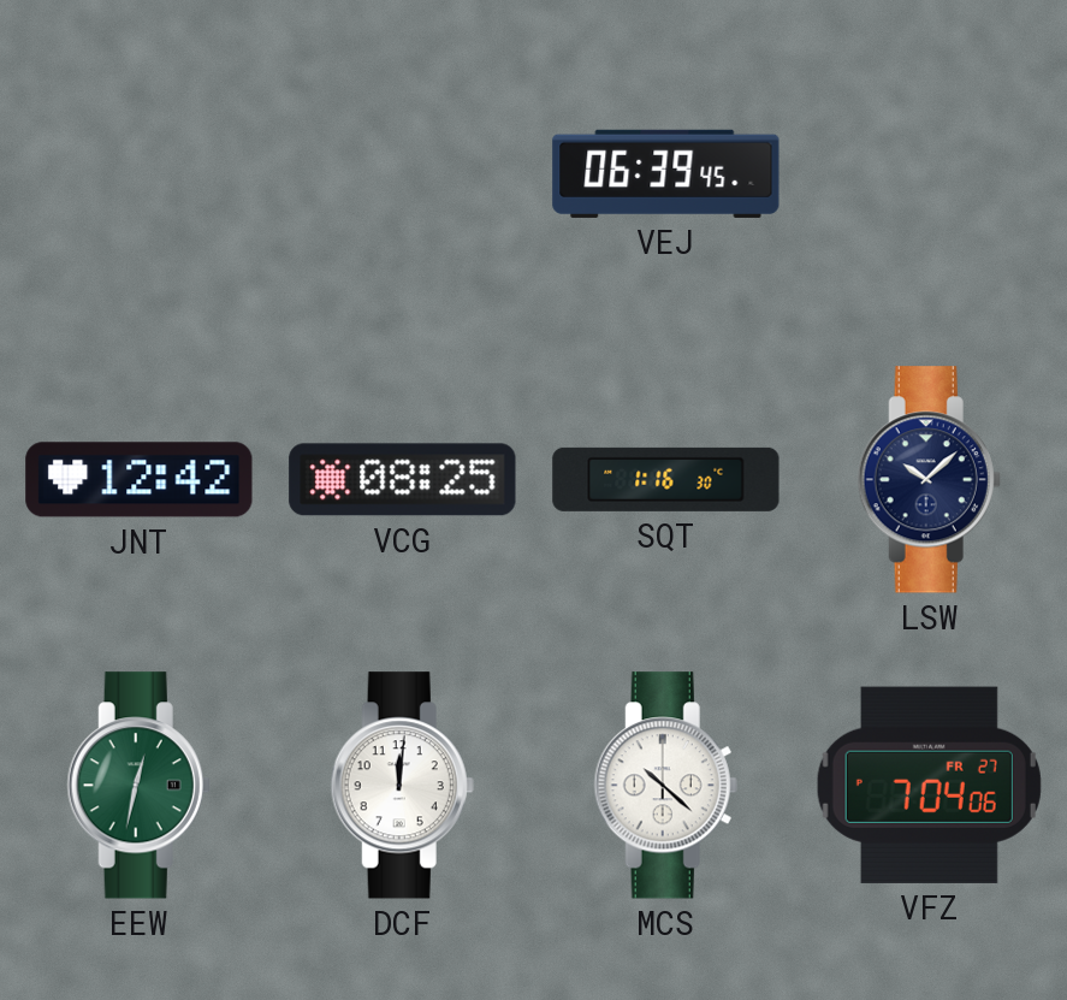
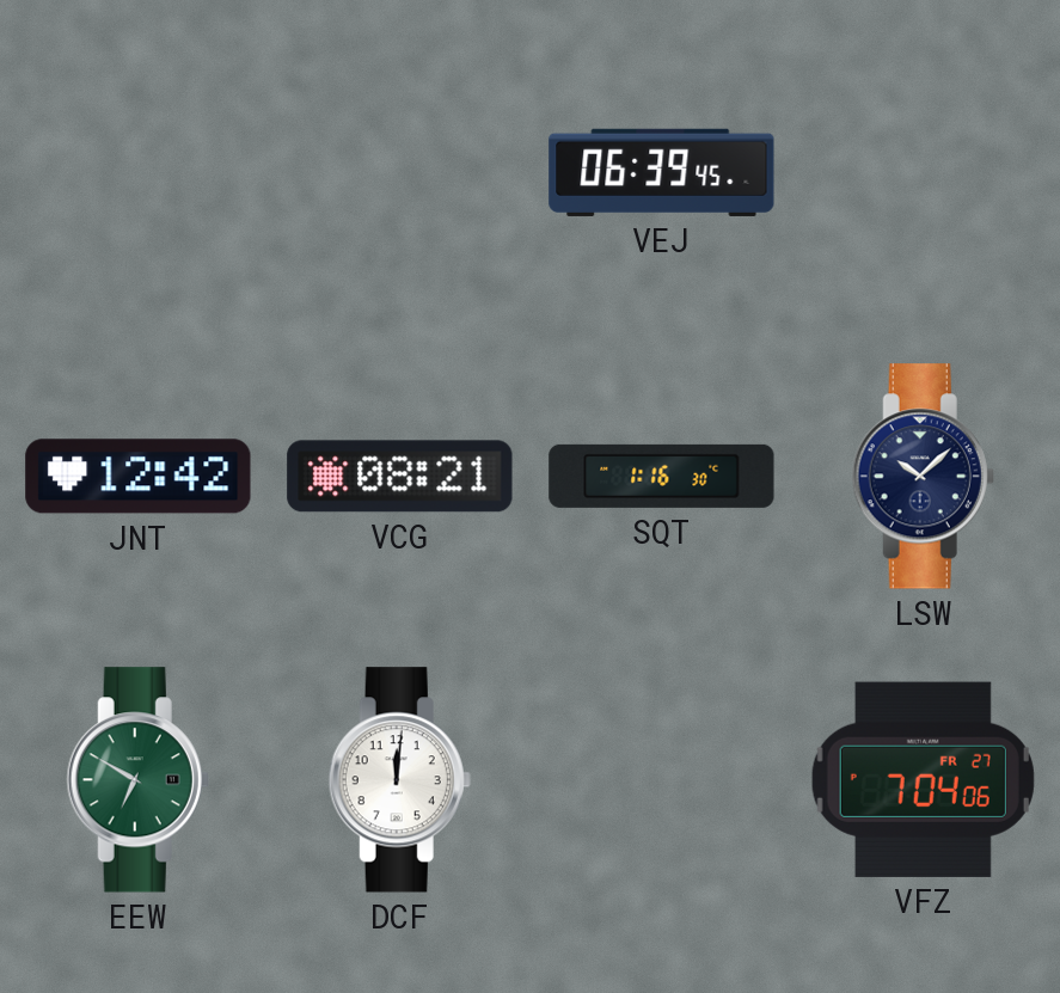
VCG: 08:25 -> 08:21
EEW: 12:32 -> 6:50
MCS: 10:22 -> none
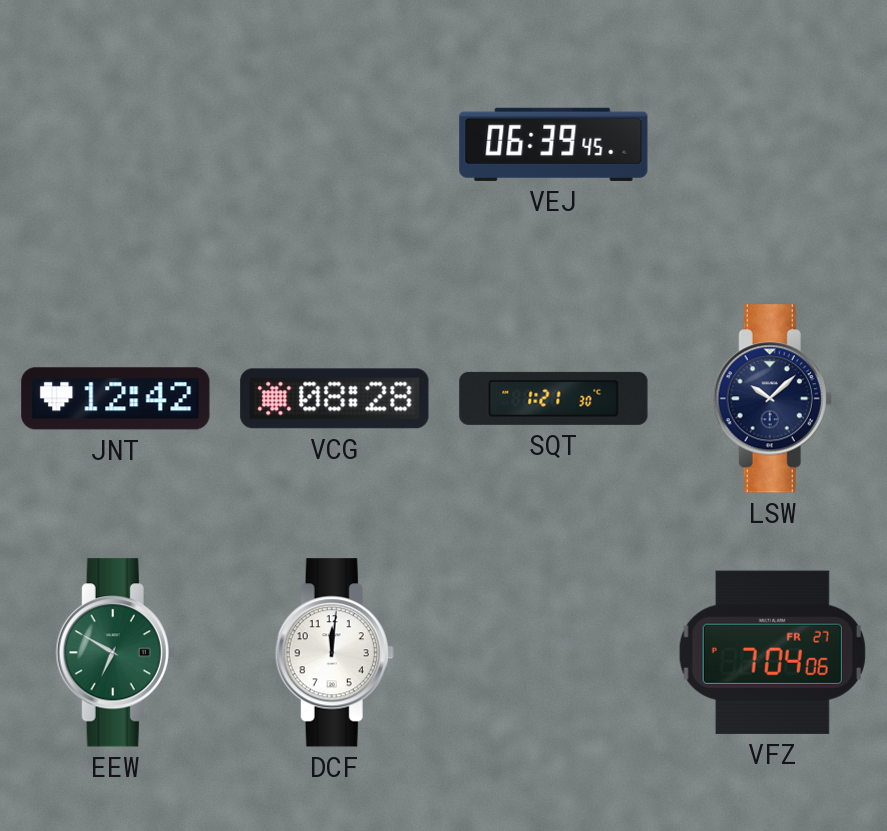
VCG: 08:21 -> 08:28
SQT: 1:16 -> 1:21
